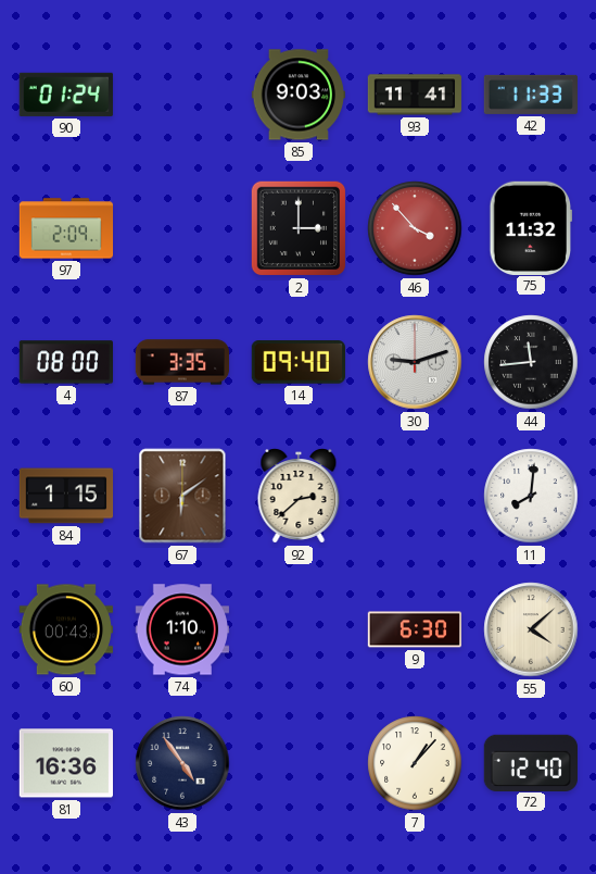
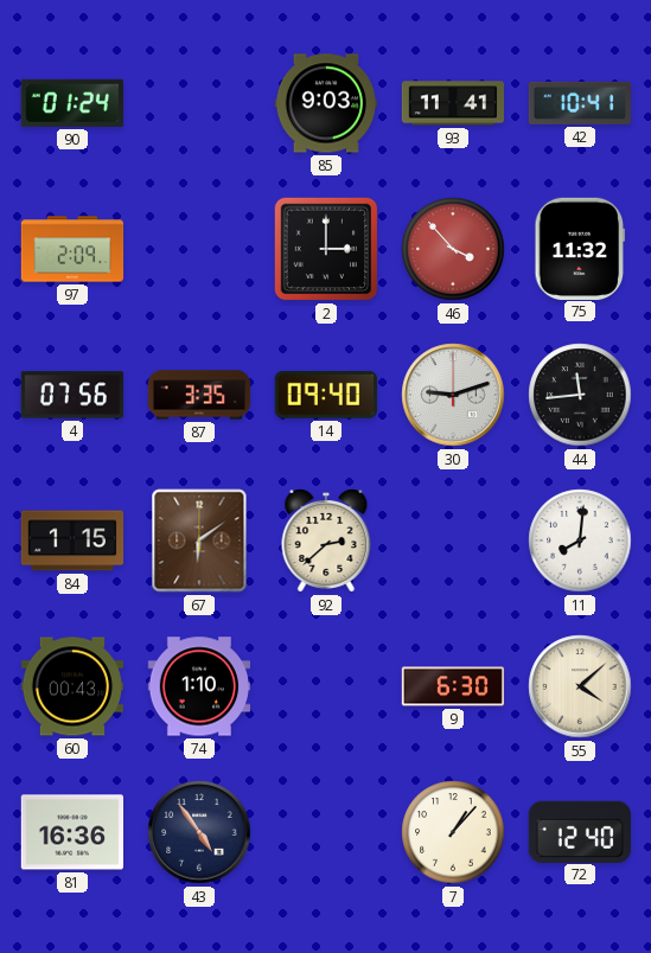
42: 11:33 -> 10:41
4: 08:00 -> 07:56
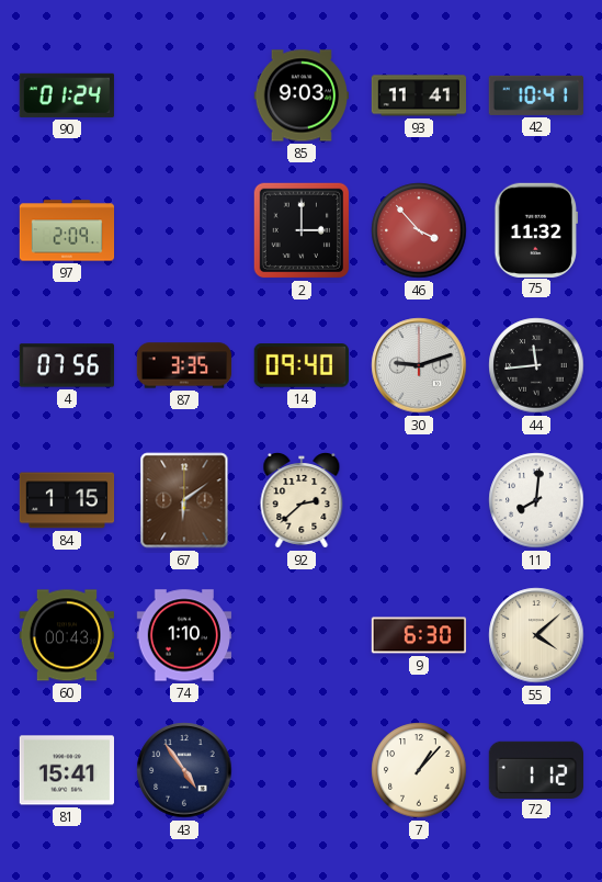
81: 16:36 -> 15:41
72: 12:40 -> 1:12
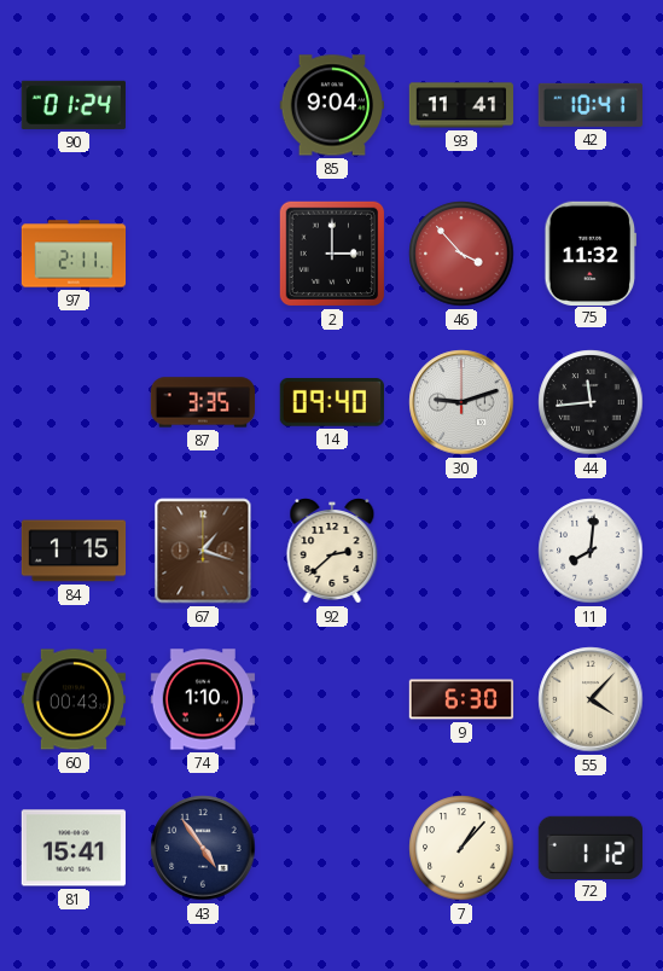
85: 9:03 -> 9:04
97: 2:09 -> 2:11
4: 07:56 -> none
67: 6:09 -> 1:18
55: 4:08 -> 4:07
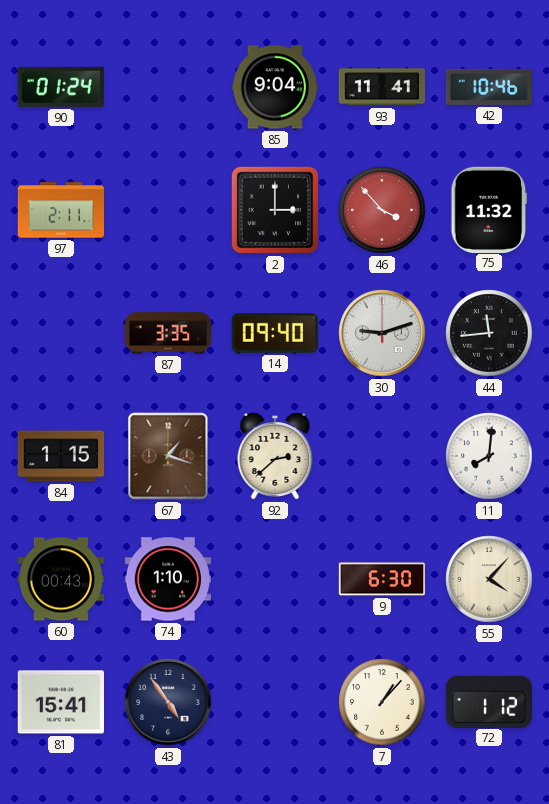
42: 10:41 -> 10:46
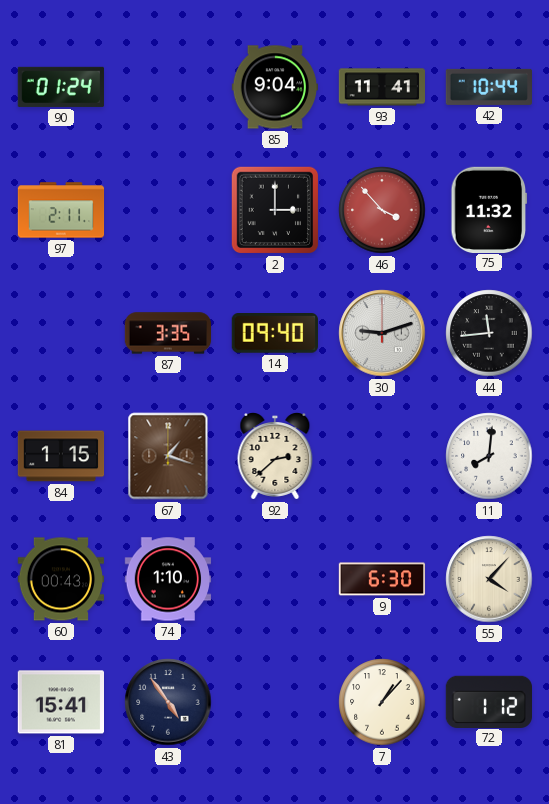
42: 10:46 -> 10:44
